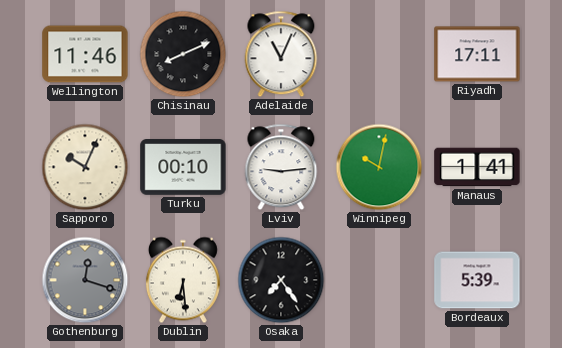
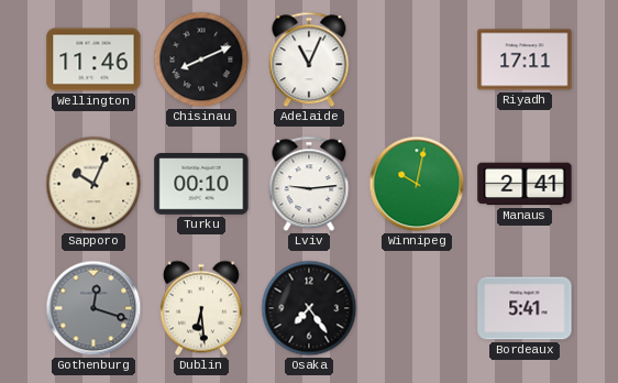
Manaus: 1:41 -> 2:41
Bordeaux: 5:39 -> 5:41
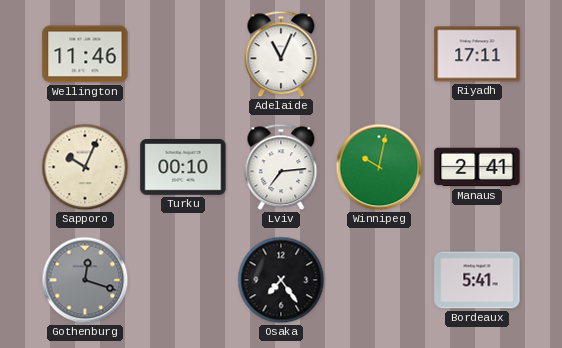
Chisinau: 8:11 -> none
Lviv: 9:14 -> 7:14
Dublin: 6:29 -> none
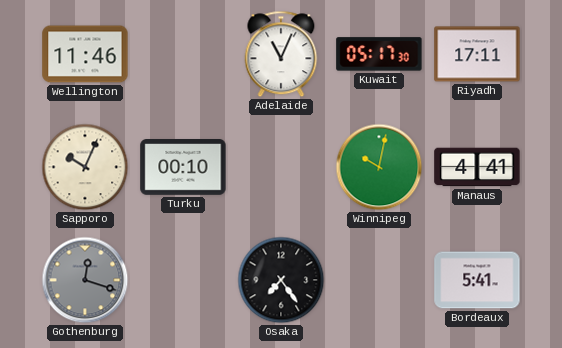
Kuwait: none -> 05:17
Lviv: 7:14 -> none
Manaus: 2:41 -> 4:41
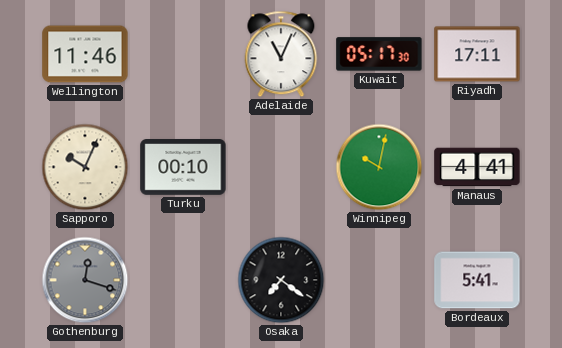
Osaka: 7:24 -> 7:21
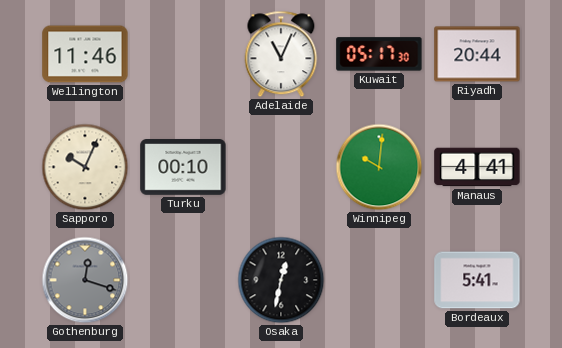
Riyadh: 17:11 -> 20:44
Winnipeg: 10:02 -> 10:01
Osaka: 7:21 -> 12:32
